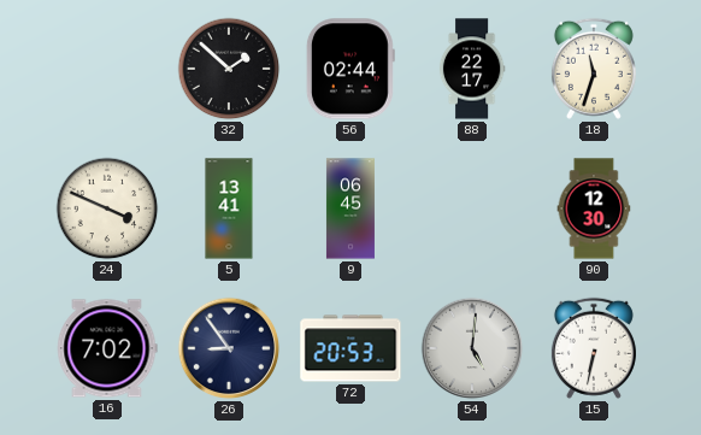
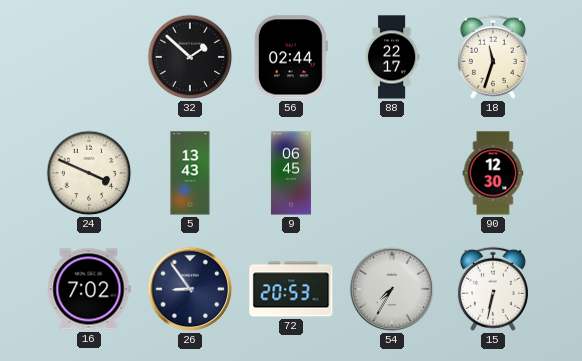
5: 13:41 -> 13:43
54: 5:01 -> 7:35
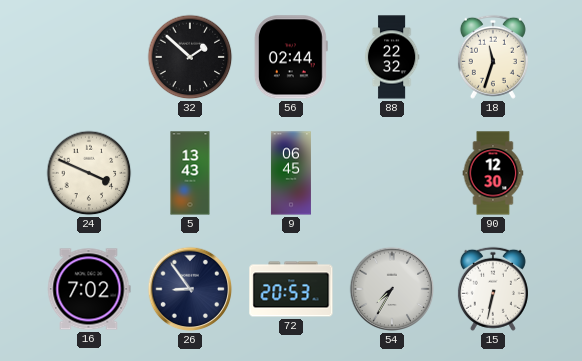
88: 22:17 -> 22:32
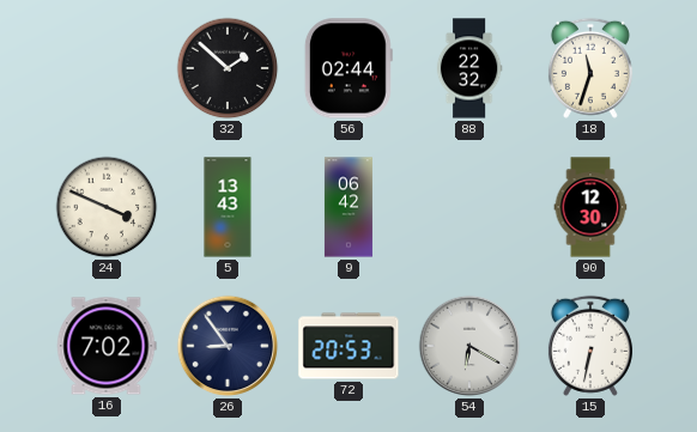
9: 06:45 -> 06:42
54: 7:35 -> 6:20
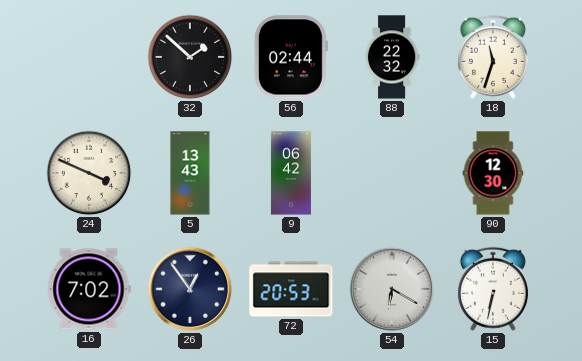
26: 8:54 -> 12:54
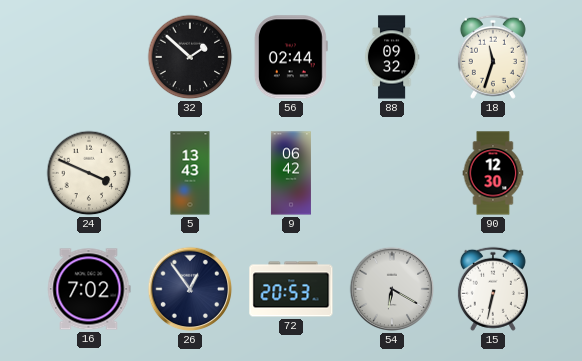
88: 22:32 -> 09:32
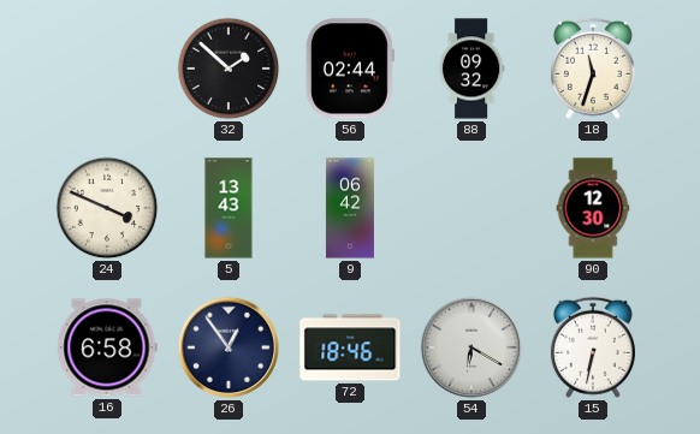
16: 7:02 -> 6:58
72: 20:53 -> 18:46
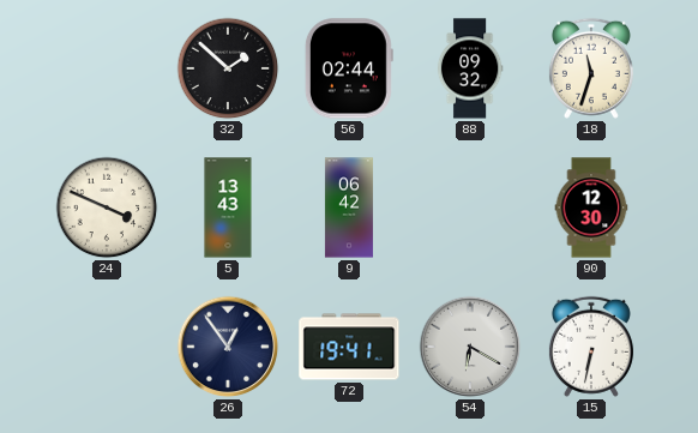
16: 6:58 -> none
72: 18:46 -> 19:41
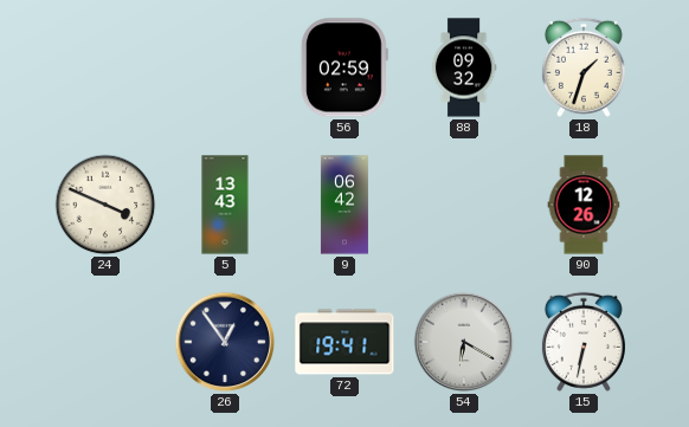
32: 1:52 -> none
56: 02:44 -> 02:59
18: 11:33 -> 1:33
90: 12:30 -> 12:26
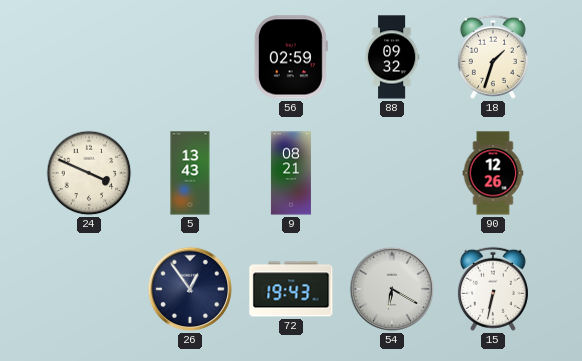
9: 06:42 -> 08:21
72: 19:41 -> 19:43
